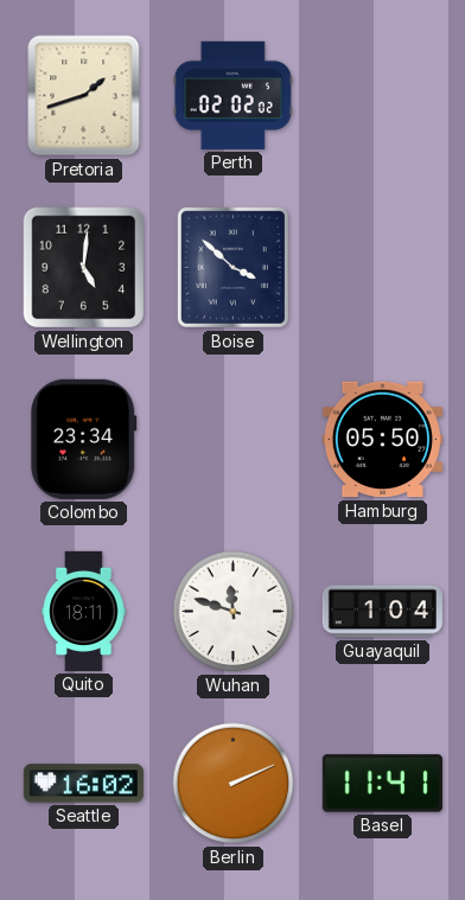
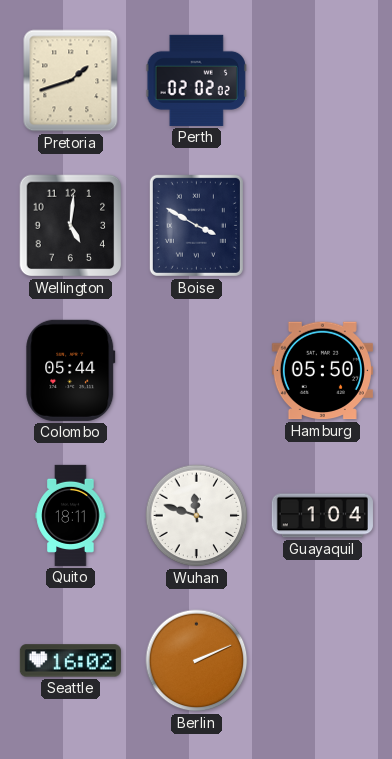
Boise: 3:52 -> 3:50
Colombo: 23:34 -> 05:44
Basel: 11:41 -> none
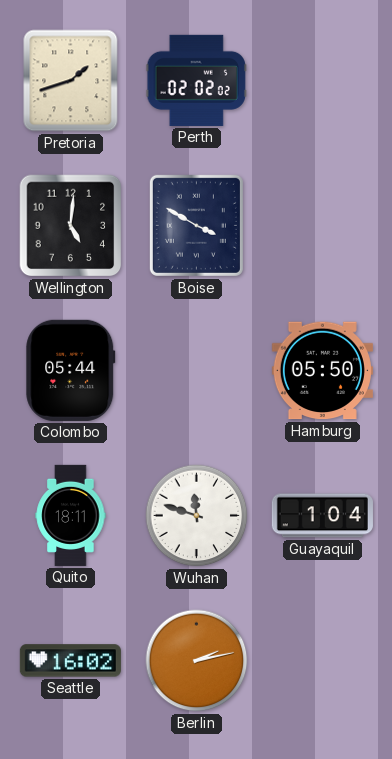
Berlin: 2:11 -> 2:13
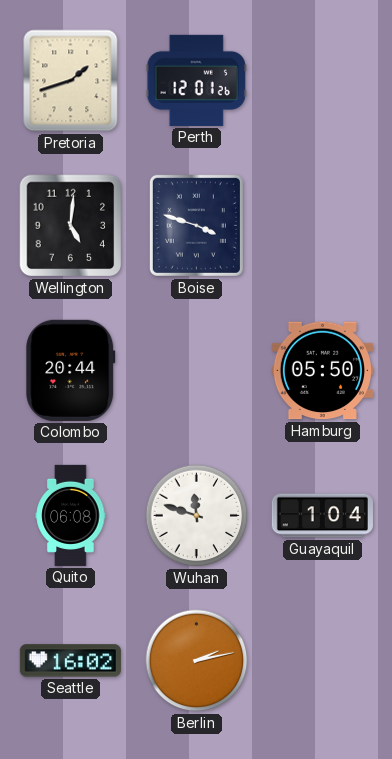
Perth: 02:02 -> 12:01
Boise: 3:50 -> 3:48
Colombo: 05:44 -> 20:44
Quito: 18:11 -> 06:08
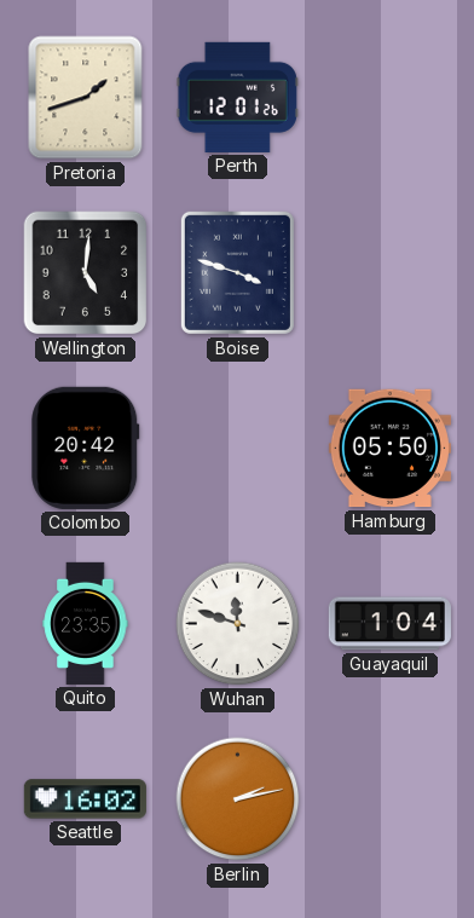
Colombo: 20:44 -> 20:42
Quito: 06:08 -> 23:35
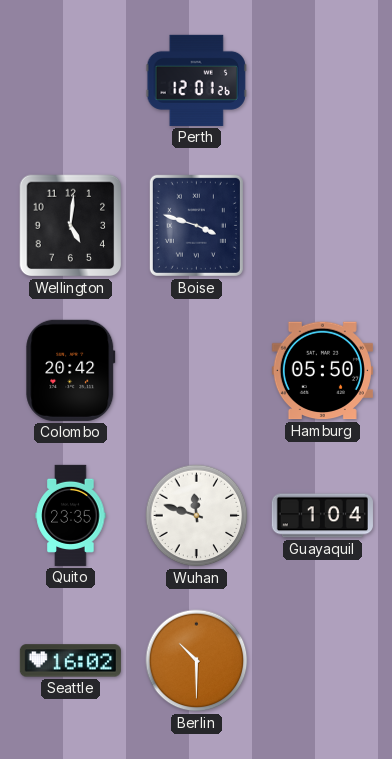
Pretoria: 1:42 -> none
Berlin: 2:13 -> 10:30
